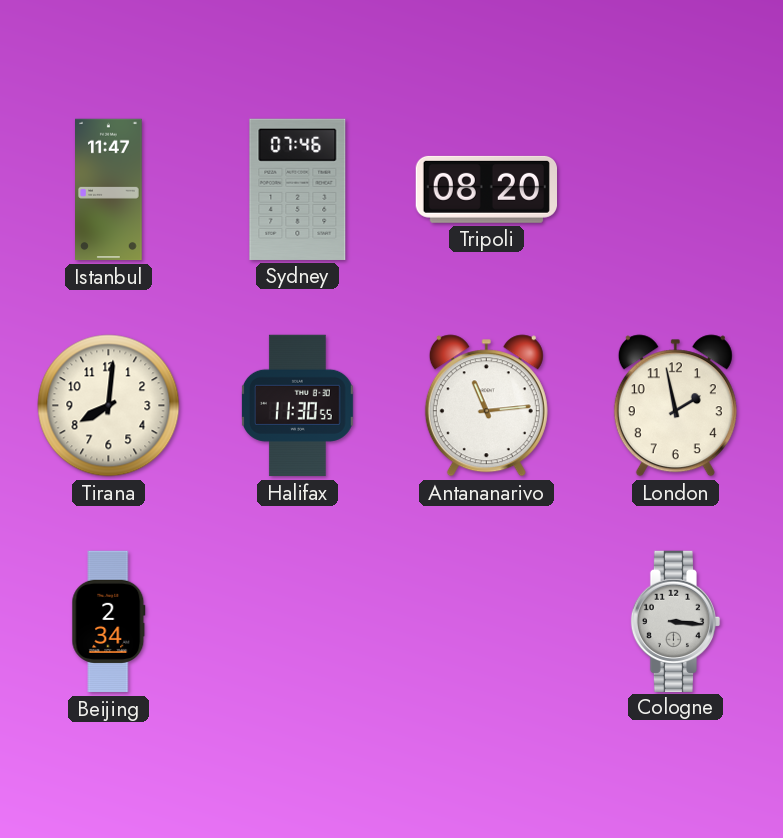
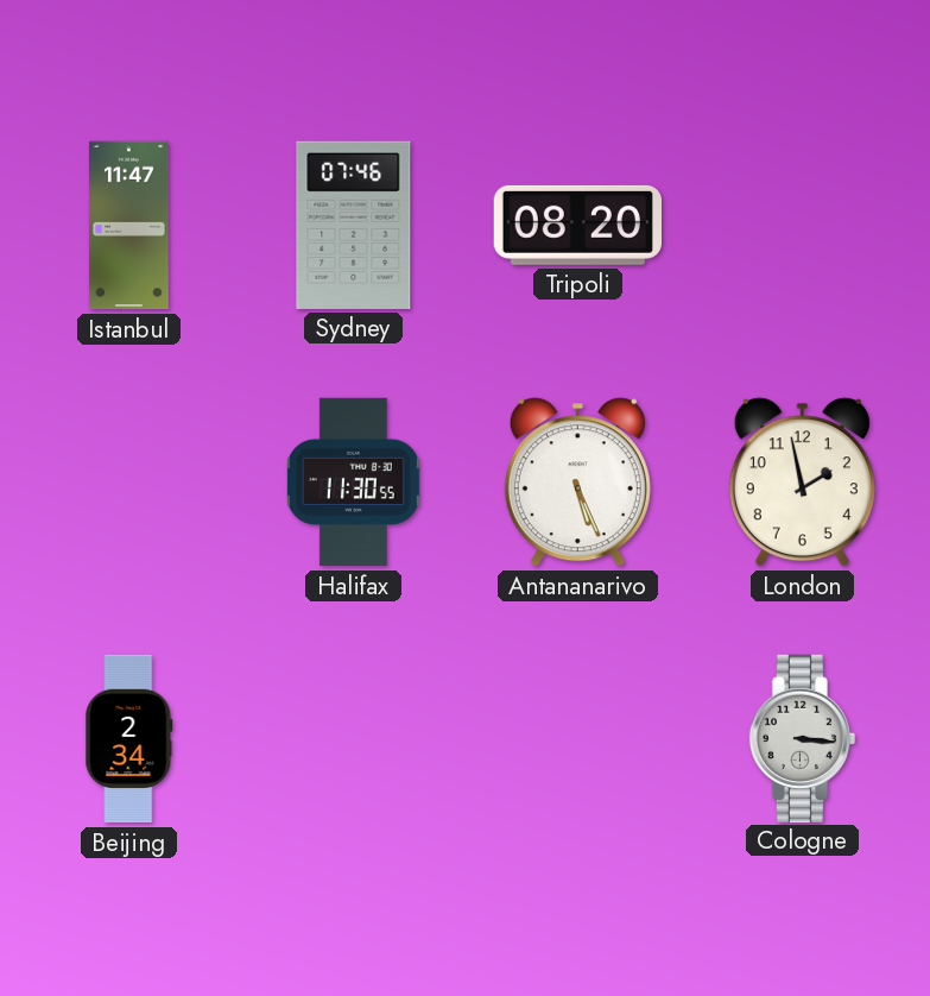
Tirana: 8:01 -> none
Antananarivo: 11:14 -> 5:26
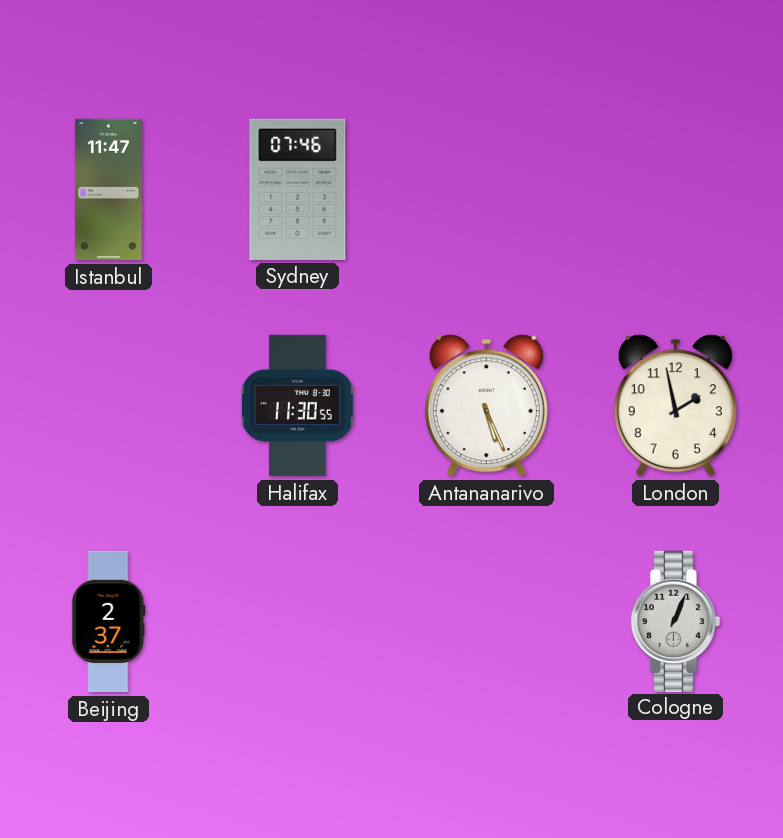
Tripoli: 08:20 -> none
Beijing: 2:34 -> 2:37
Cologne: 3:16 -> 1:04
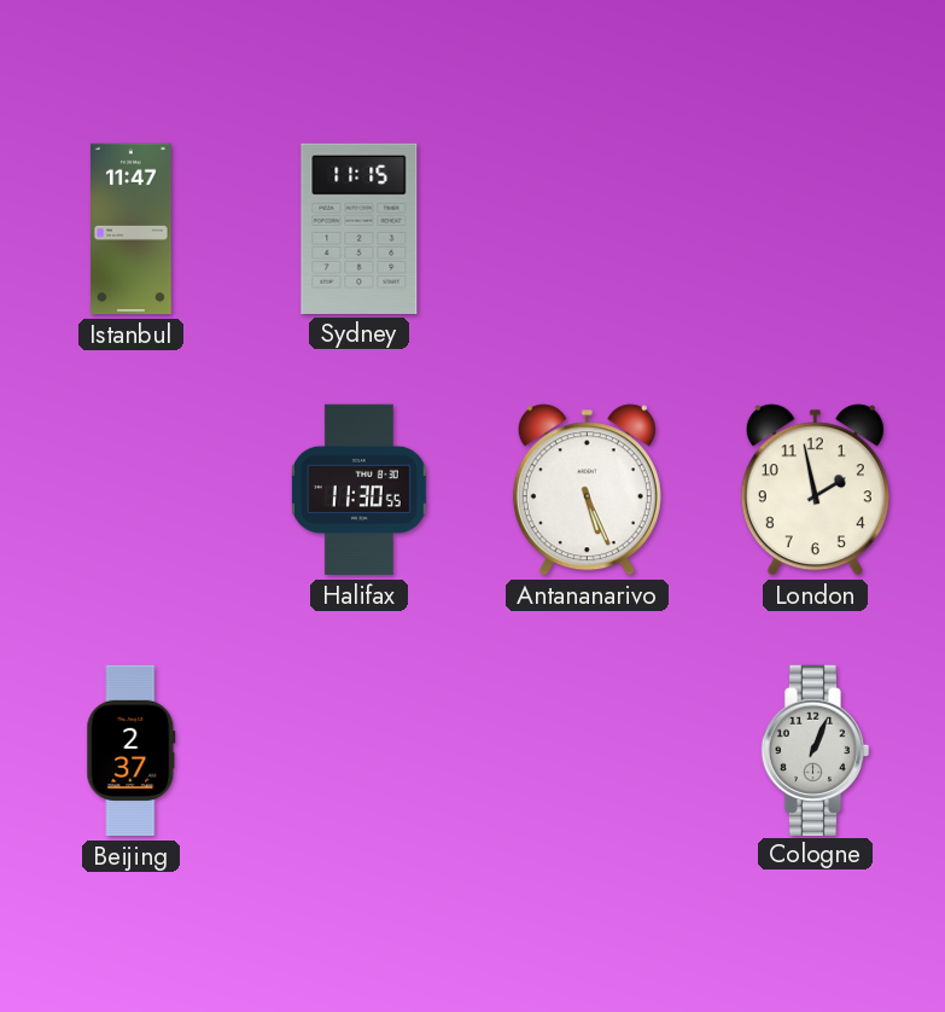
Sydney: 07:46 -> 11:15
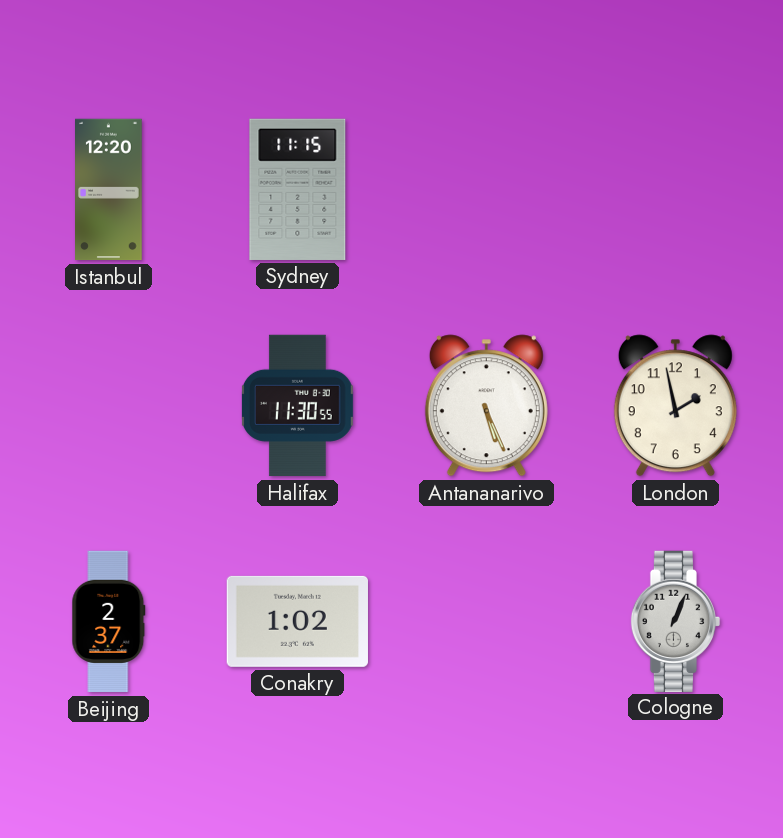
Istanbul: 11:47 -> 12:20
Conakry: none -> 1:02
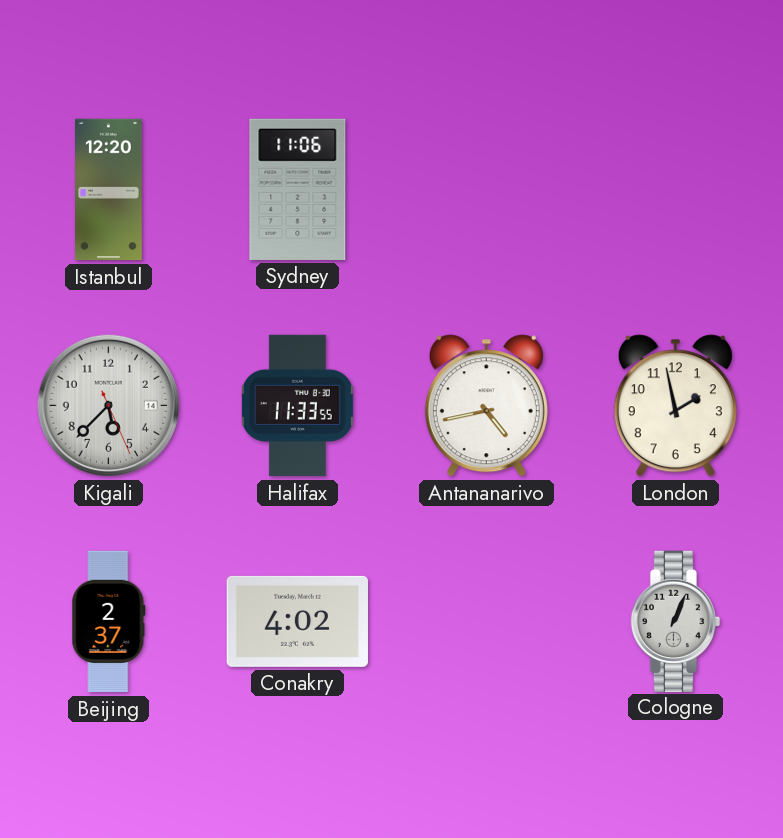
Sydney: 11:15 -> 11:06
Kigali: none -> 5:37
Halifax: 11:30 -> 11:33
Antananarivo: 5:26 -> 4:43
Conakry: 1:02 -> 4:02
